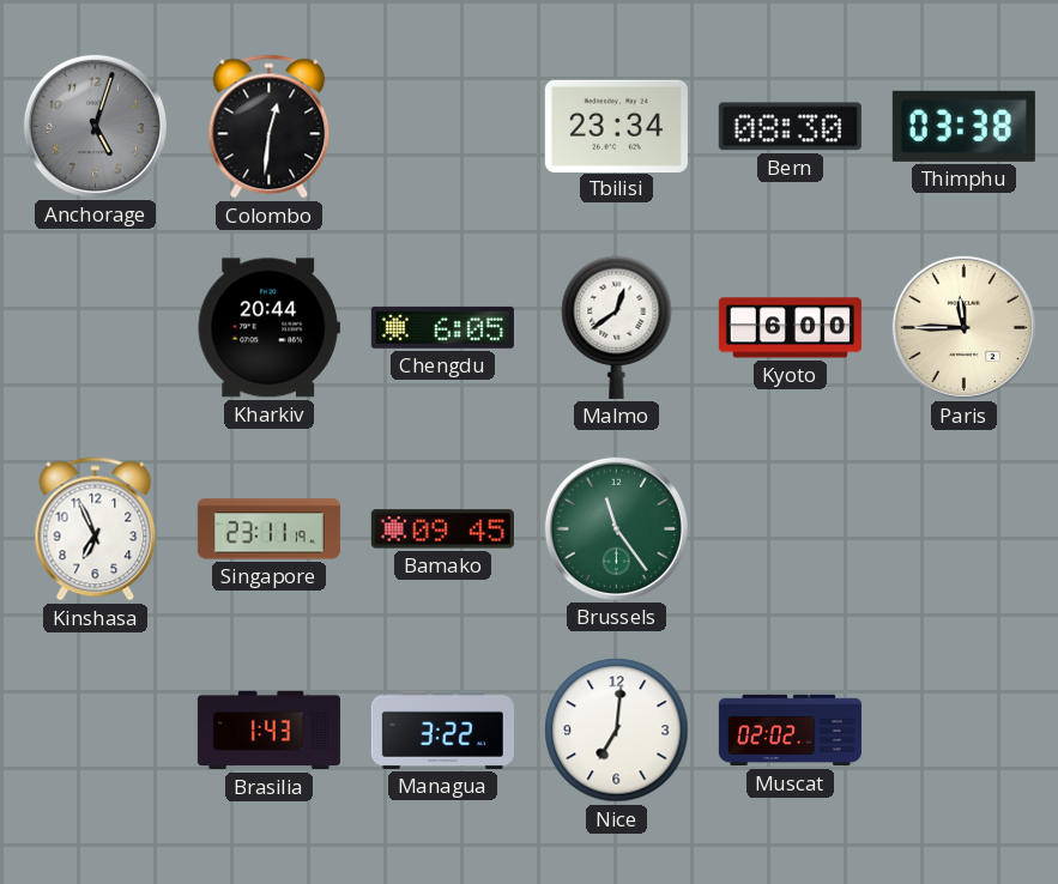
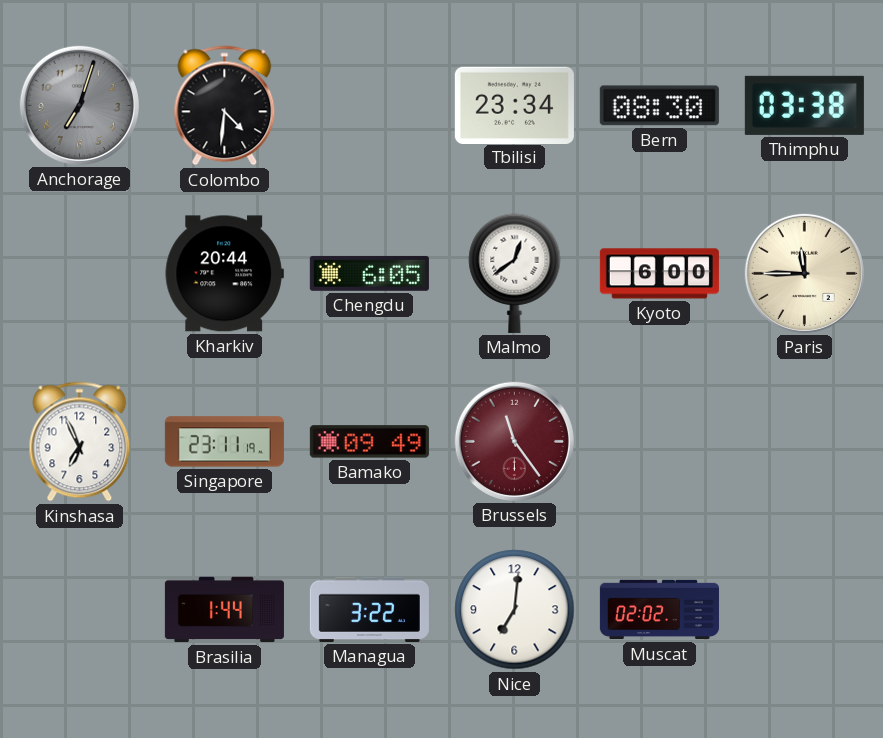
Anchorage: 5:03 -> 7:03
Colombo: 12:31 -> 4:31
Bamako: 09:45 -> 09:49
Brussels dial: green -> burgundy
Brasilia: 1:43 -> 1:44
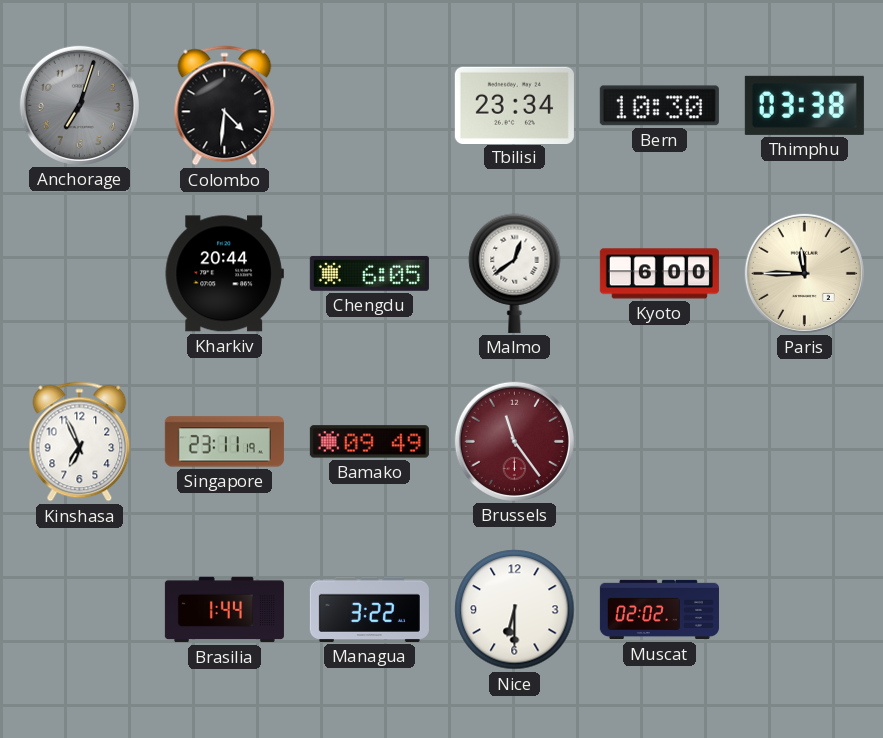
Bern: 08:30 -> 10:30
Nice: 7:01 -> 6:30
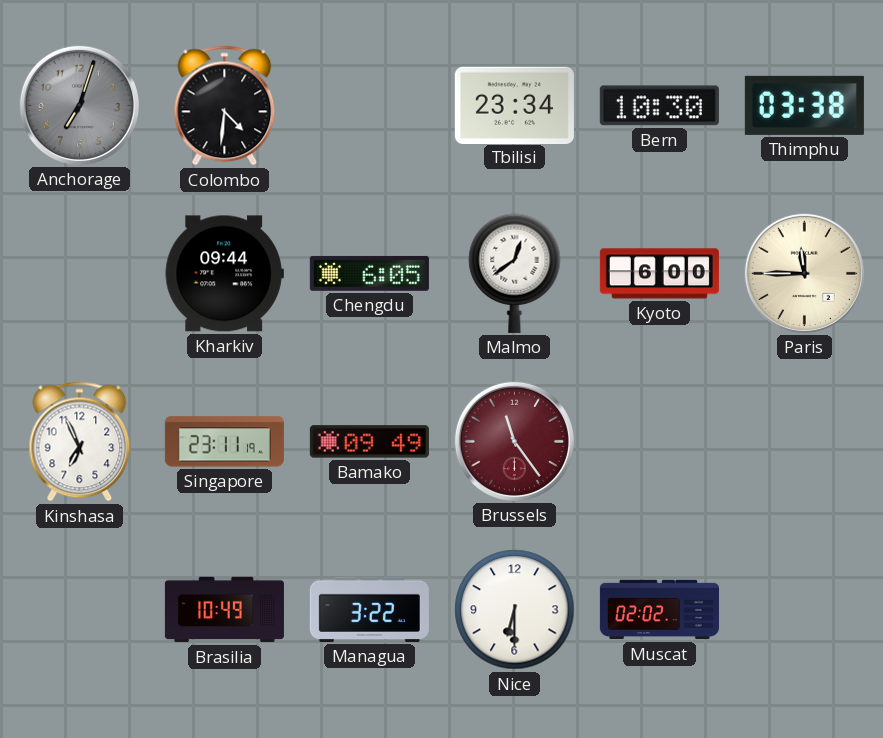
Kharkiv: 20:44 -> 09:44
Brasilia: 1:44 -> 10:49
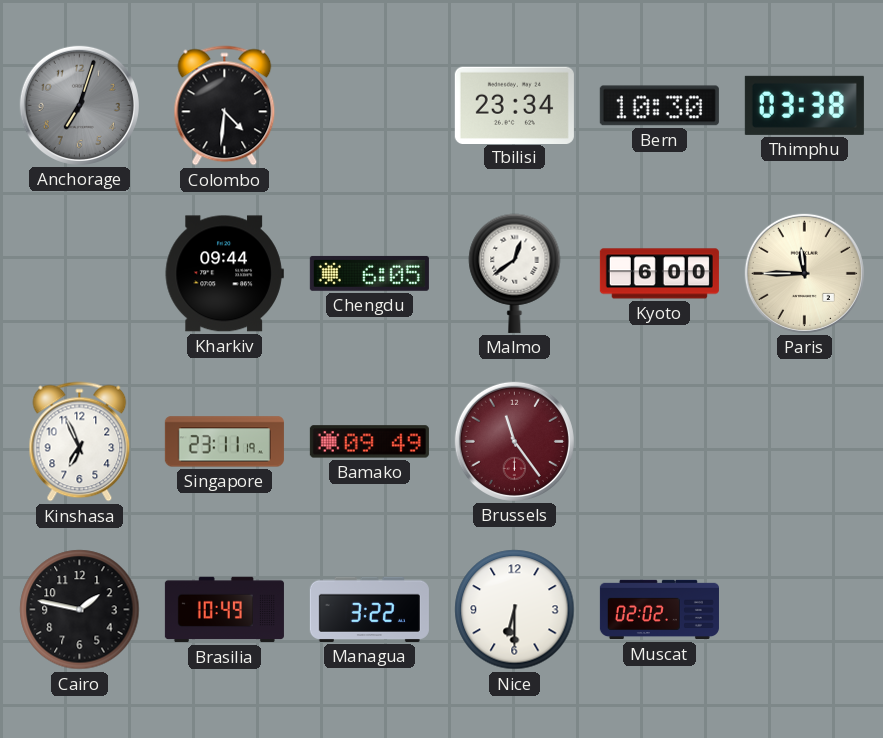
Cairo: none -> 1:47
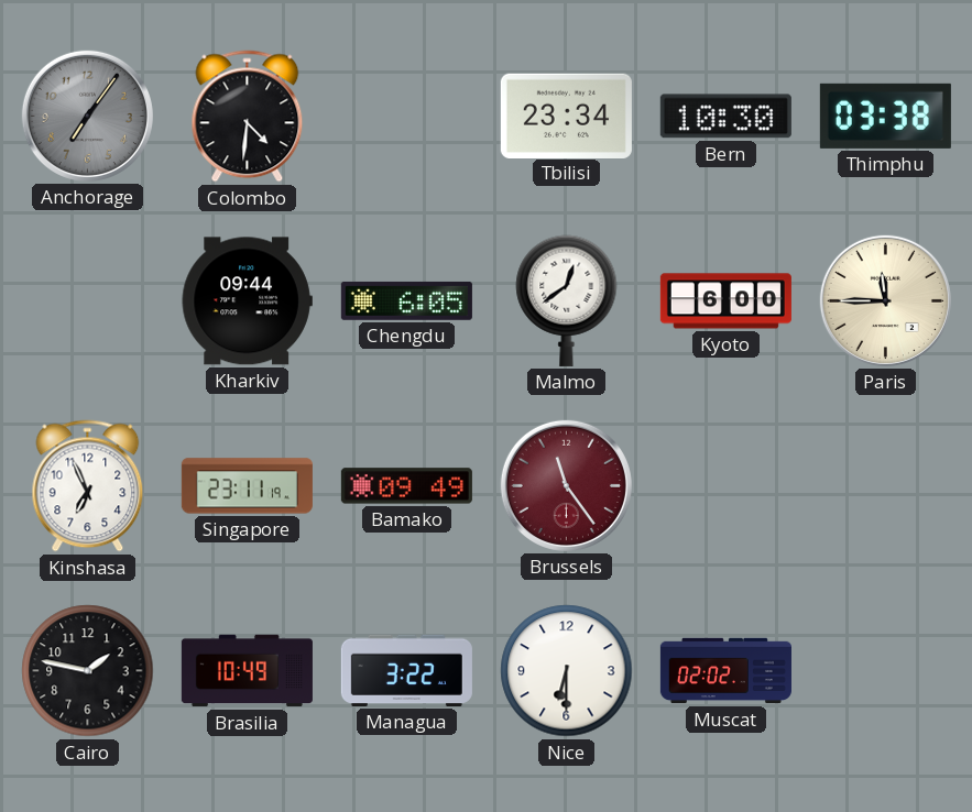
Anchorage: 7:03 -> 7:06
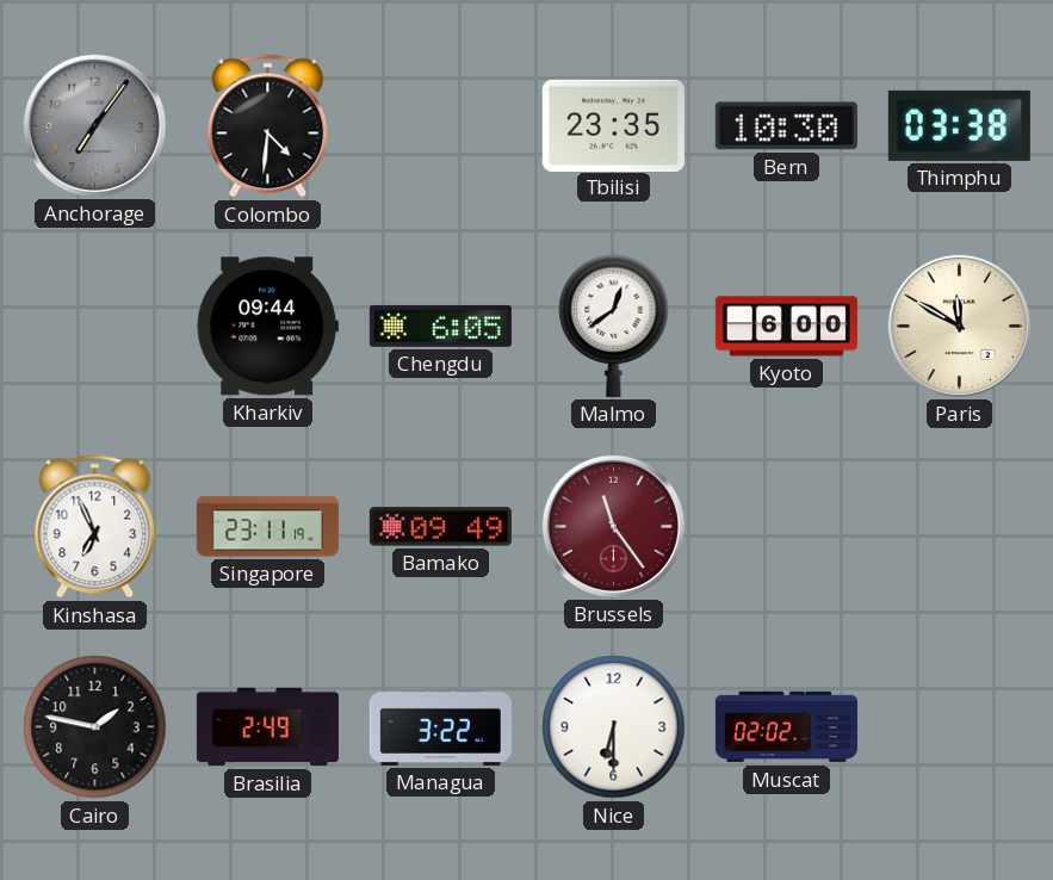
Tbilisi: 23:34 -> 23:35
Paris: 11:45 -> 11:50
Brasilia: 10:49 -> 2:49
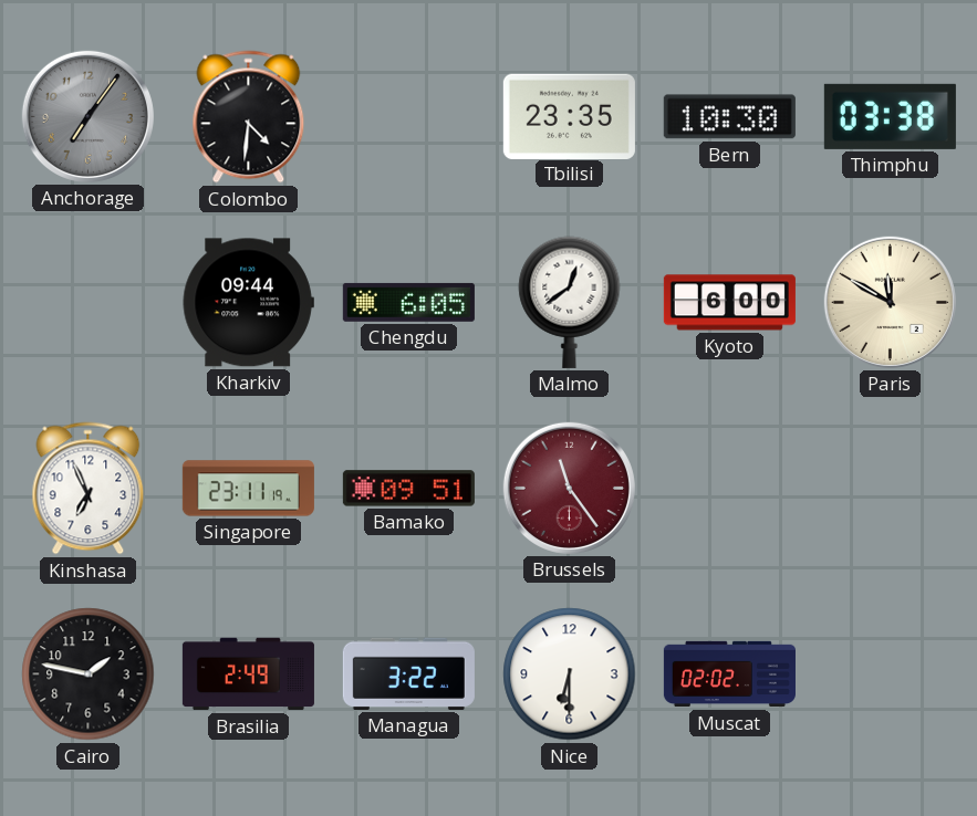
Bamako: 09:49 -> 09:51
